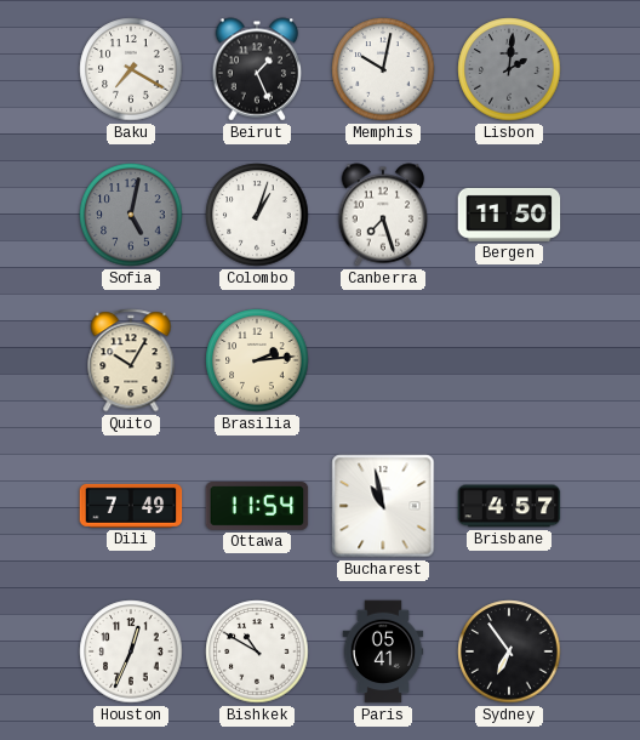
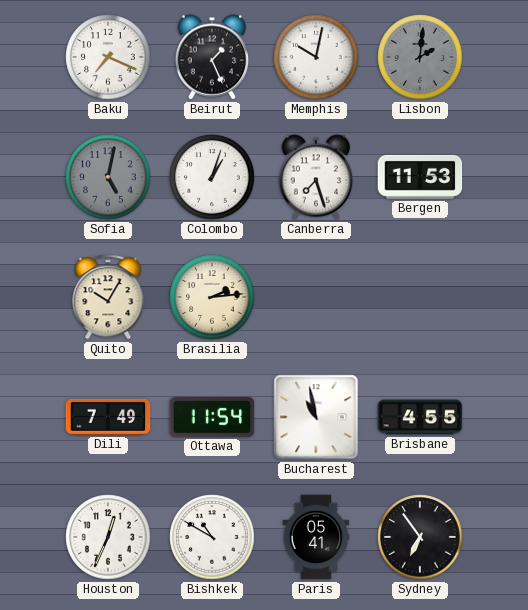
Baku: 7:20 -> 7:19
Bergen: 11:50 -> 11:53
Brisbane: 4:57 -> 4:55
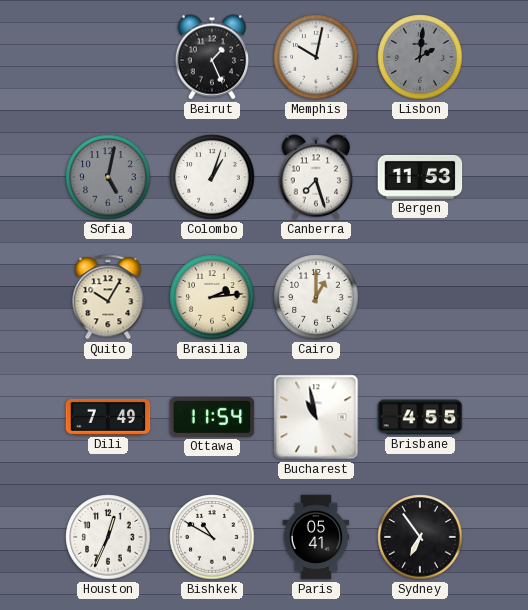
Baku: 7:19 -> none
Cairo: none -> 1:00
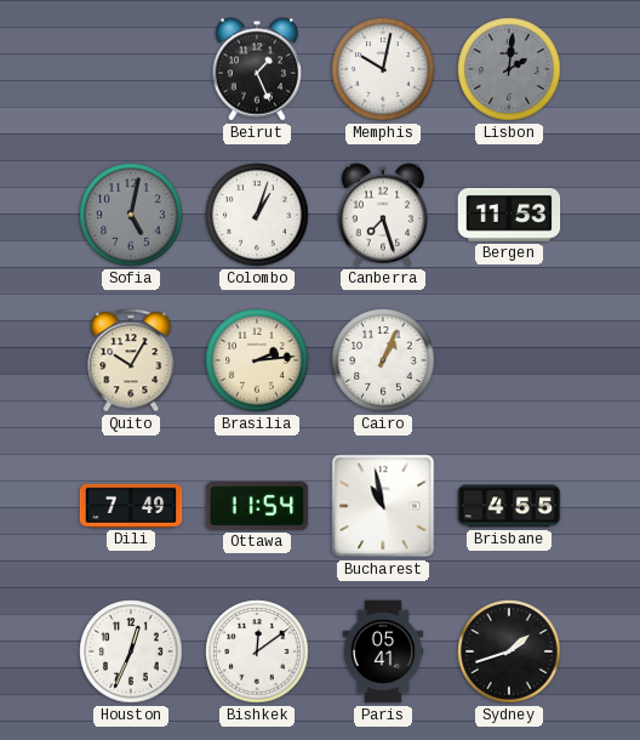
Cairo: 1:00 -> 1:04
Bishkek: 10:50 -> 12:09
Sydney: 6:54 -> 1:42
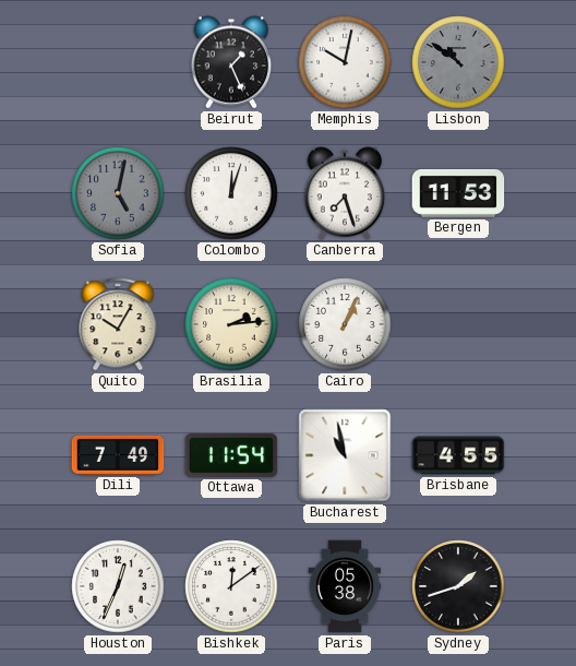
Lisbon: 2:01 -> 10:51
Colombo: 1:03 -> 12:03
Paris: 05:41 -> 05:38
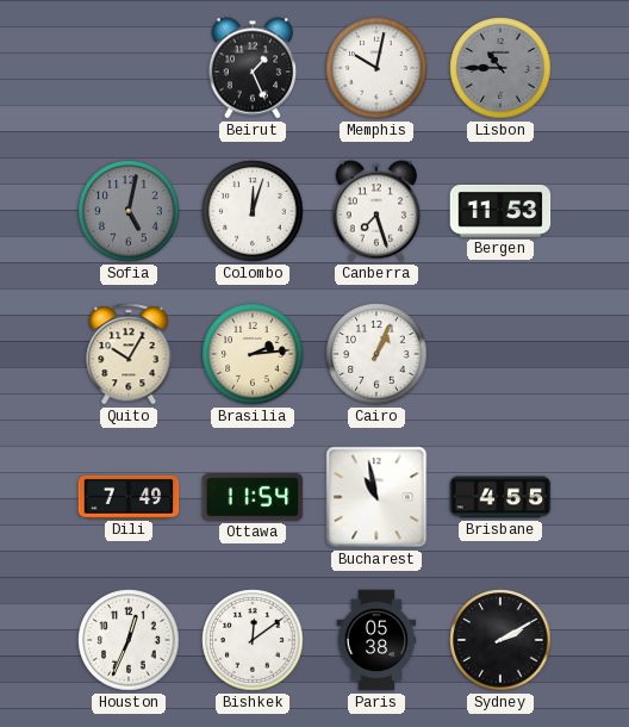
Lisbon: 10:51 -> 10:45
Sydney: 1:42 -> 2:10
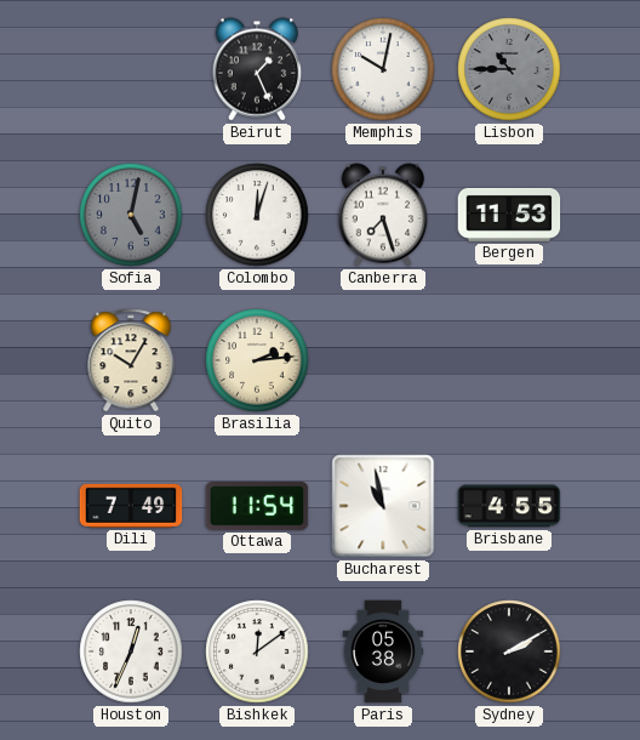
Cairo: 1:04 -> none
